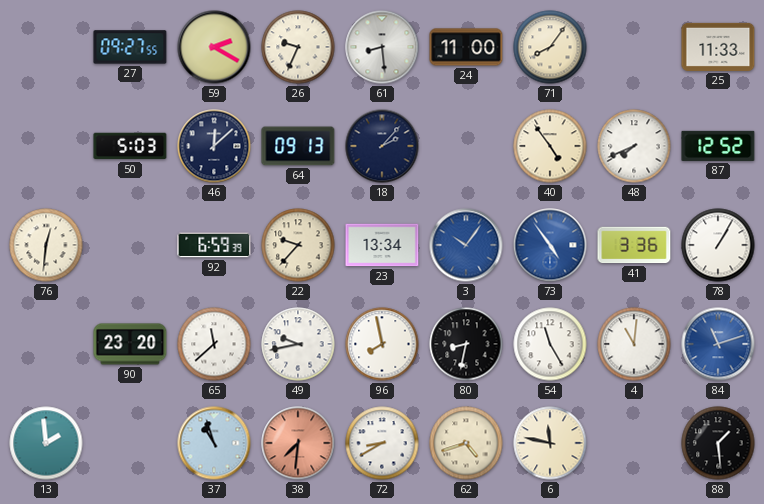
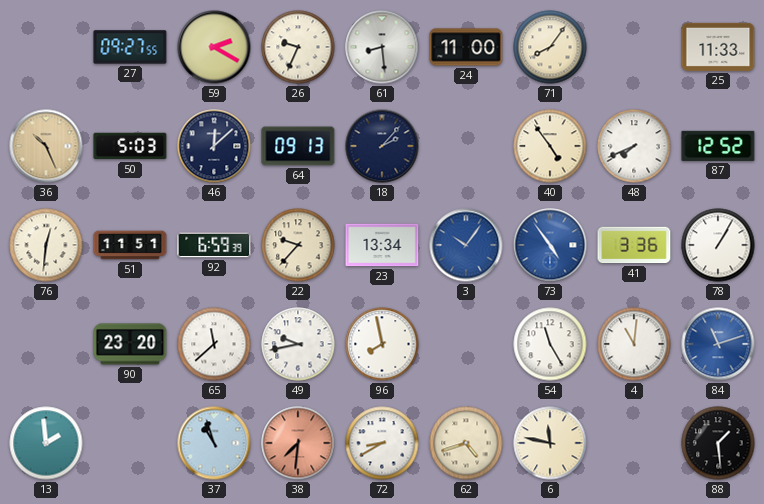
36: none -> 10:26
51: none -> 11:51
80: 8:32 -> none
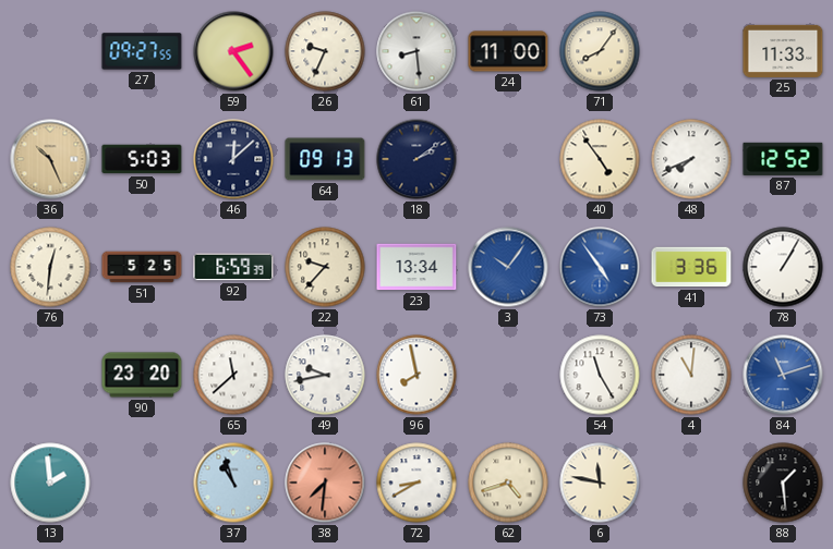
59: 2:20 -> 2:24
18: 2:07 -> 2:09
51: 11:51 -> 5:25
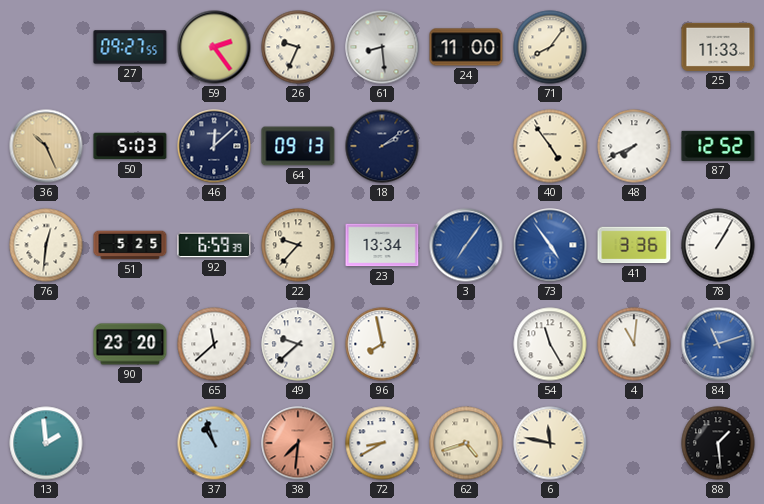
3: 10:06 -> 7:06
49: 9:43 -> 9:38
